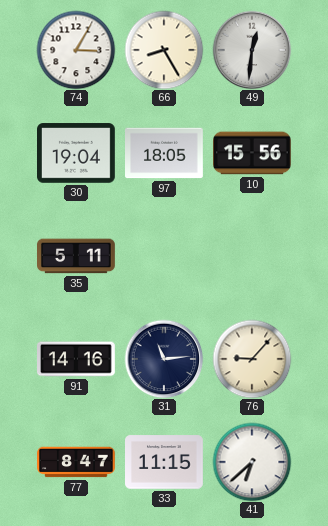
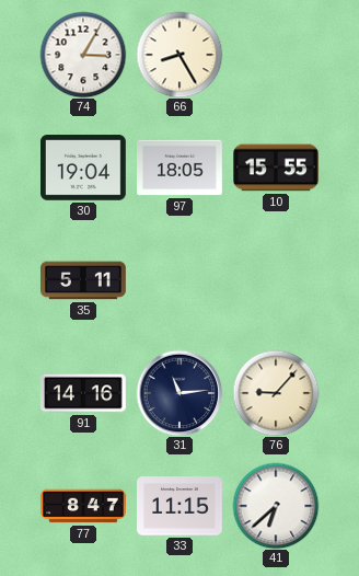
49: 12:31 -> none
10: 15:56 -> 15:55
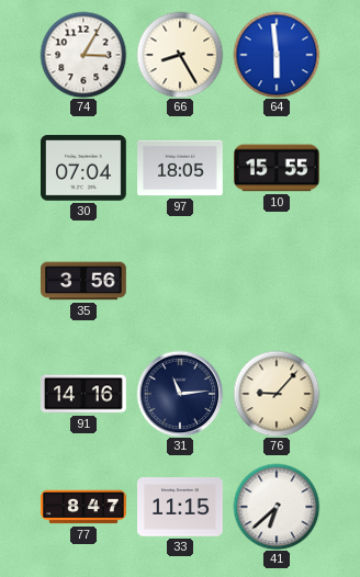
64: none -> 5:59
30: 19:04 -> 07:04
35: 5:11 -> 3:56
